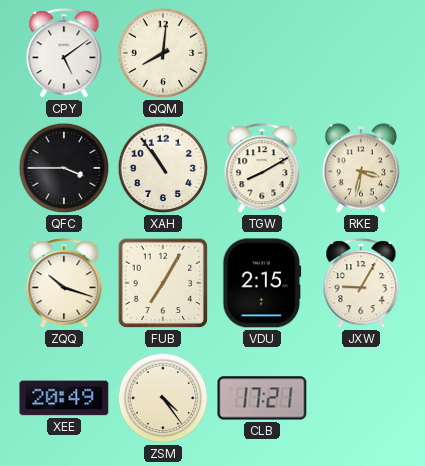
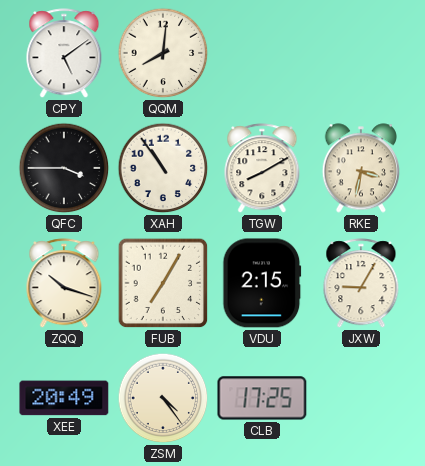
CLB: 17:21 -> 17:25
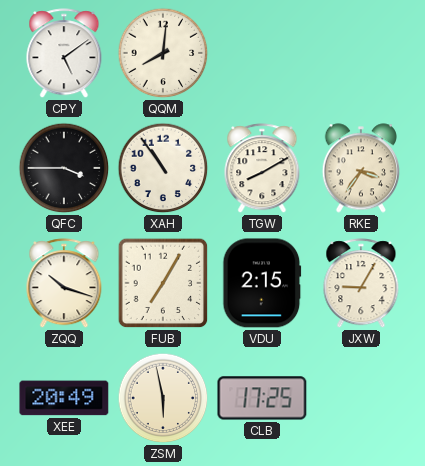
RKE: 3:32 -> 3:36
ZSM: 4:24 -> 5:58
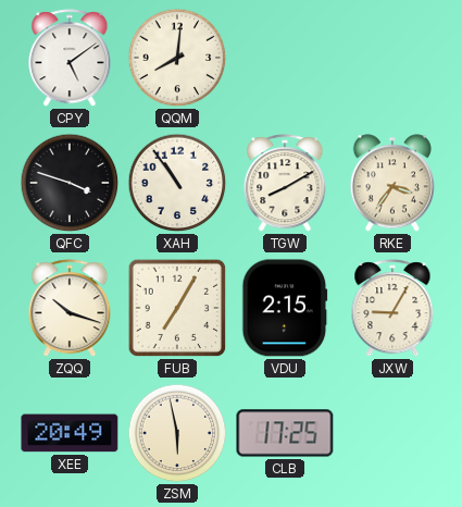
QFC: 3:45 -> 3:48
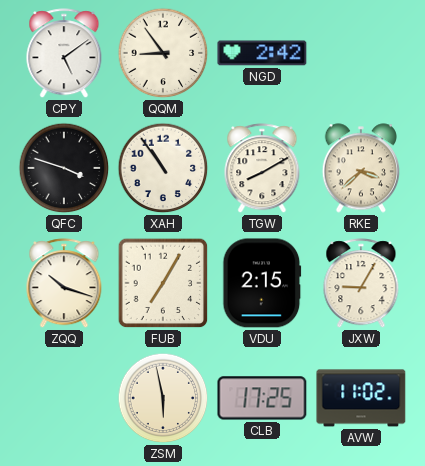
QQM: 8:01 -> 8:54
NGD: none -> 2:42
RKE: 3:36 -> 3:38
XEE: 20:49 -> none
AVW: none -> 11:02
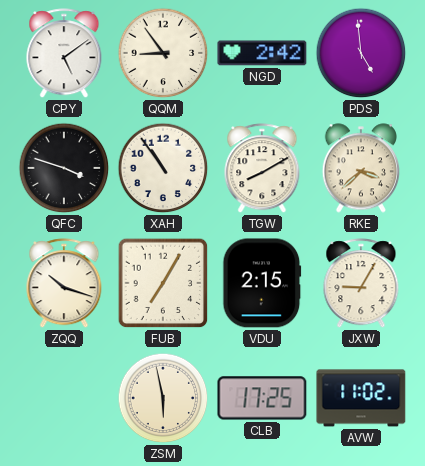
PDS: none -> 4:59
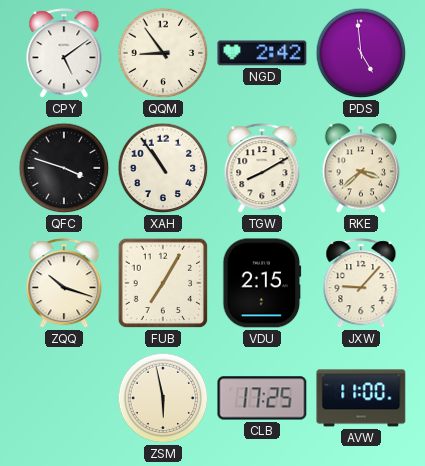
JXW: 9:05 -> 9:07
AVW: 11:02 -> 11:00
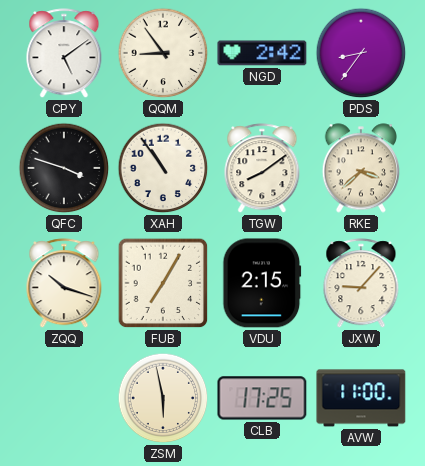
PDS: 4:59 -> 8:36
TGW: 8:10 -> 8:09
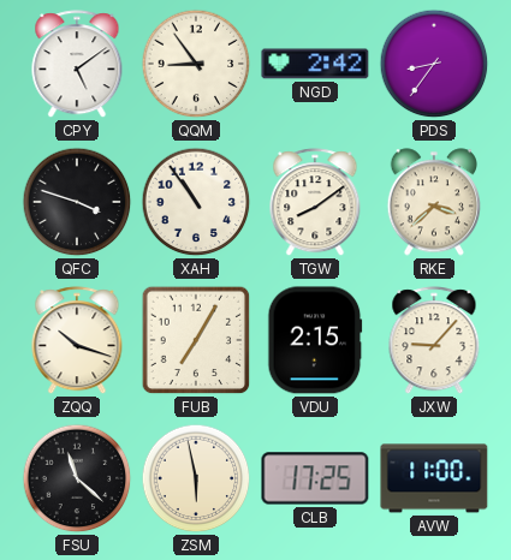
FSU: none -> 11:22
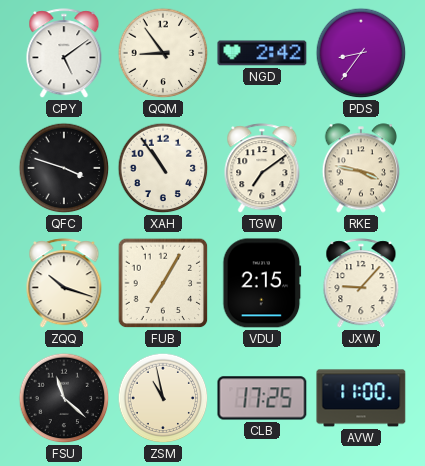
TGW: 8:09 -> 7:09
RKE: 3:38 -> 3:47
ZSM: 5:58 -> 10:58
